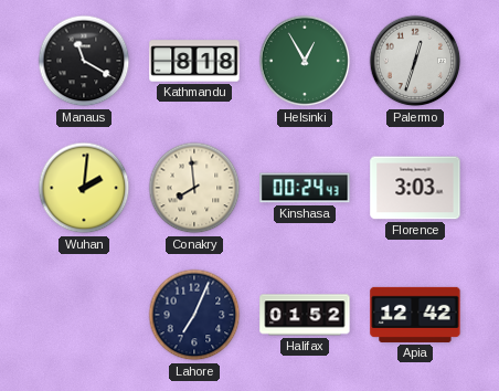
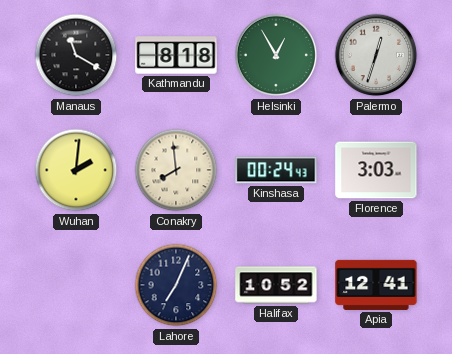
Halifax: 01:52 -> 10:52
Apia: 12:42 -> 12:41
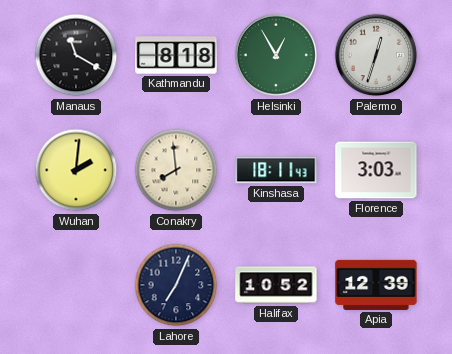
Kinshasa: 00:24 -> 18:11
Apia: 12:41 -> 12:39
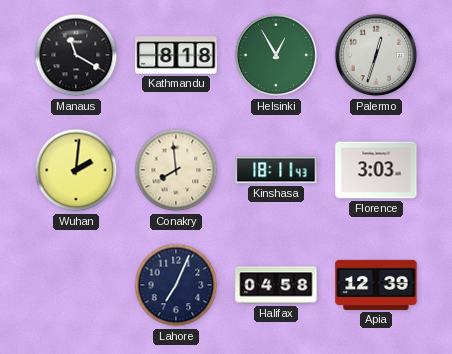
Halifax: 10:52 -> 04:58
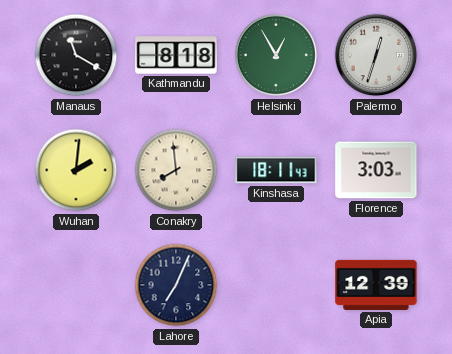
Halifax: 04:58 -> none
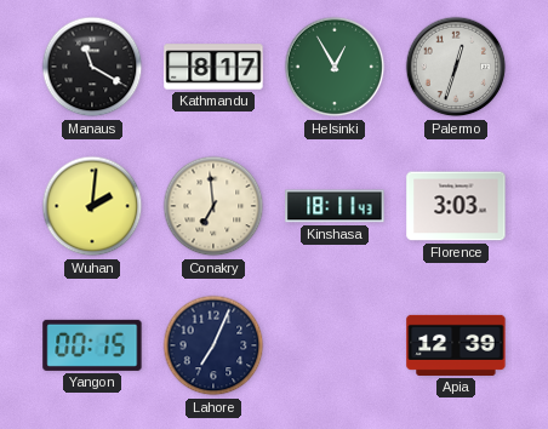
Kathmandu: 8:18 -> 8:17
Conakry: 7:59 -> 6:59
Yangon: none -> 00:15
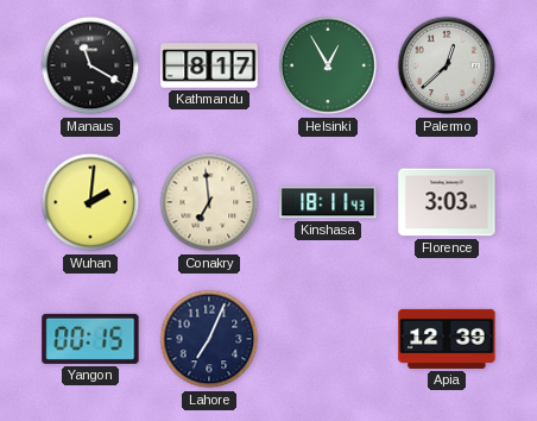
Palermo: 12:33 -> 12:38
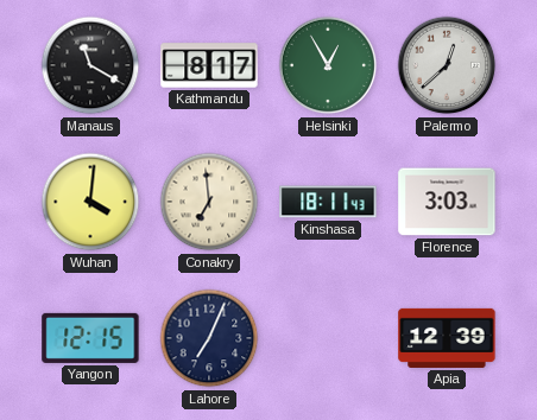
Wuhan: 2:01 -> 4:01
Yangon: 00:15 -> 12:15
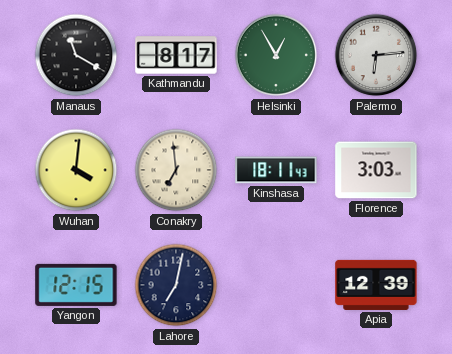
Palermo: 12:38 -> 6:14
Lahore: 7:04 -> 7:02
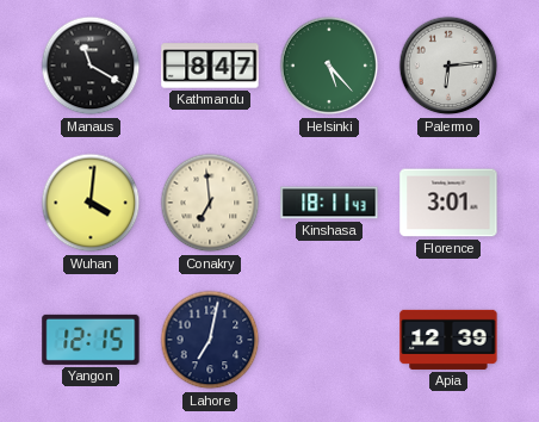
Kathmandu: 8:17 -> 8:47
Helsinki: 12:55 -> 5:23
Florence: 3:03 -> 3:01
